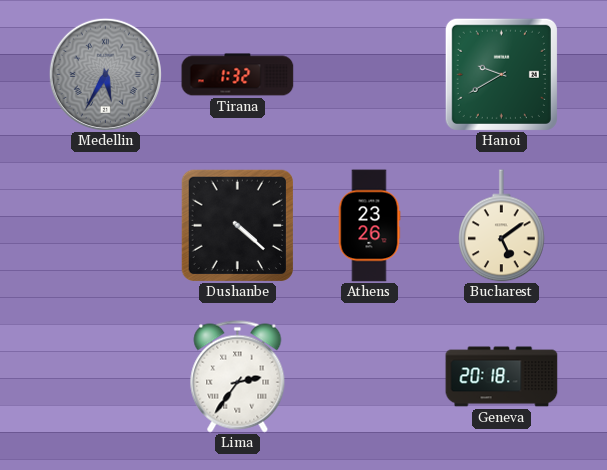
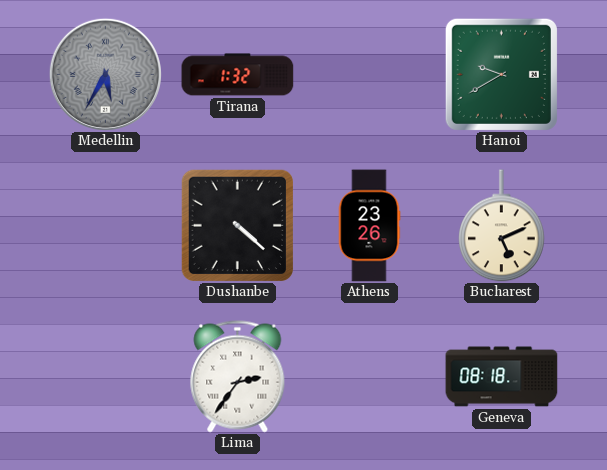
Bucharest: 5:09 -> 5:11
Geneva: 20:18 -> 08:18
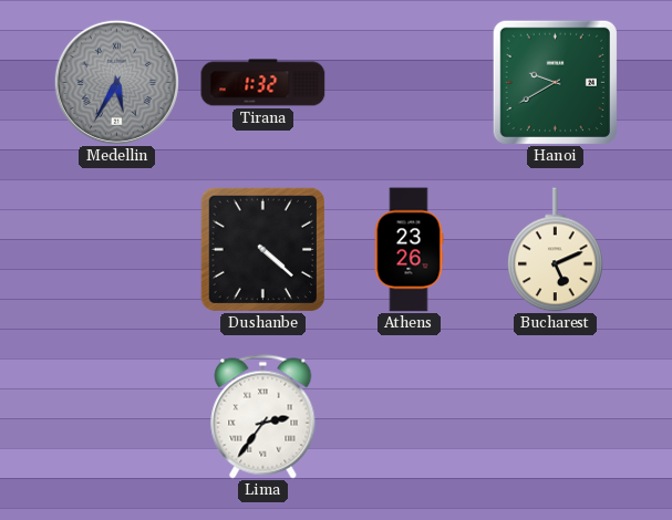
Geneva: 08:18 -> none
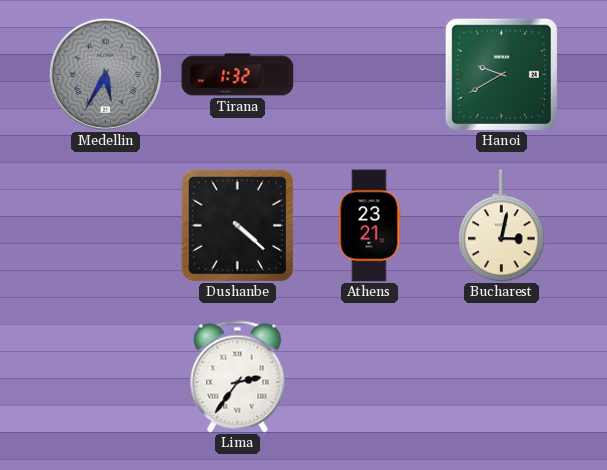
Athens: 23:26 -> 23:21
Bucharest: 5:11 -> 3:02
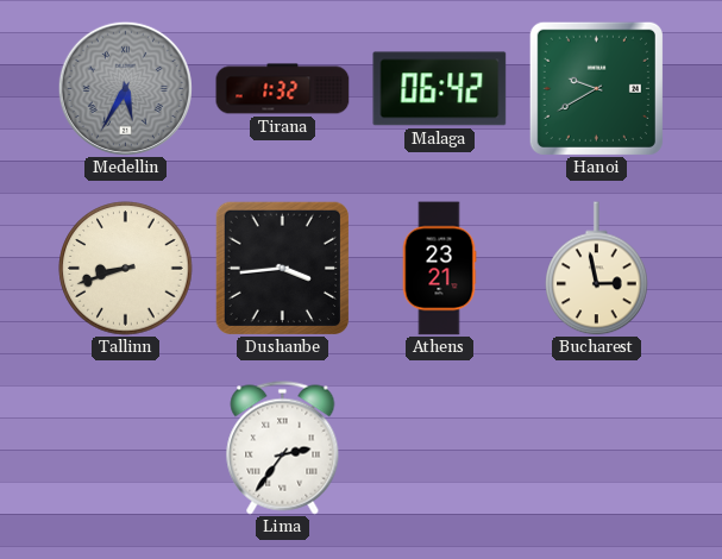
Malaga: none -> 06:42
Tallinn: none -> 8:42
Dushanbe: 4:22 -> 3:44
Bucharest: 3:02 -> 2:58
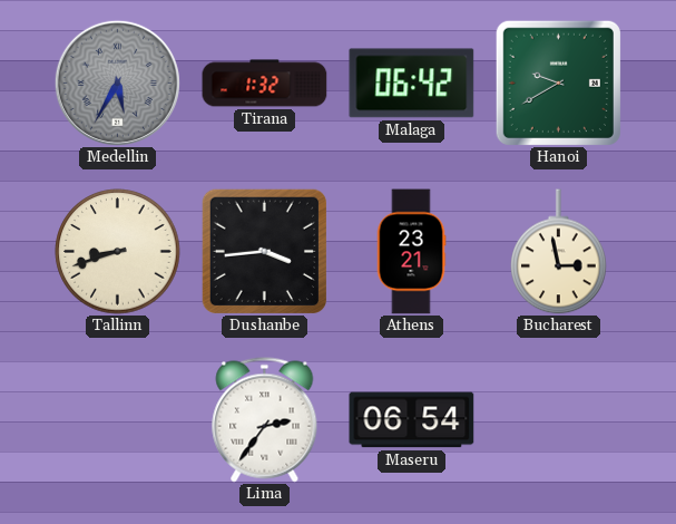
Maseru: none -> 06:54
